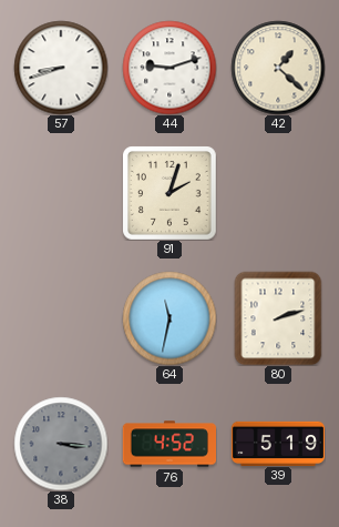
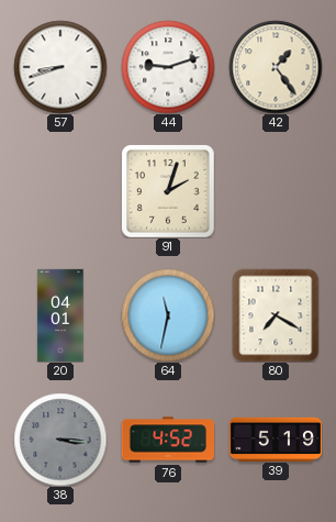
42: 1:22 -> 1:24
20: none -> 04:01
80: 2:12 -> 7:20
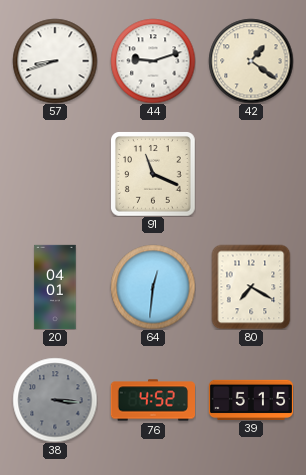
42: 1:24 -> 1:21
91: 2:03 -> 11:19
64: 11:32 -> 12:31
39: 5:19 -> 5:15
